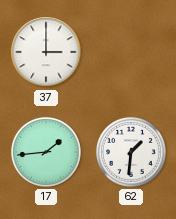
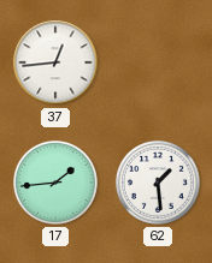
37: 3:00 -> 12:44
62: 1:31 -> 1:29
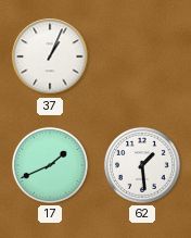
37: 12:44 -> 1:04
17: 1:44 -> 1:41
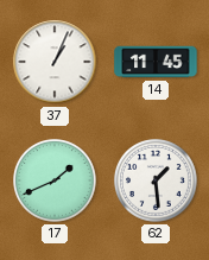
14: none -> 11:45
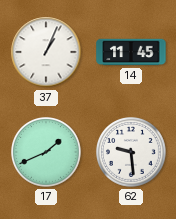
62: 1:29 -> 9:29
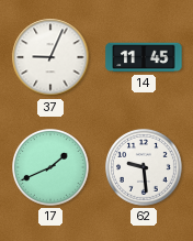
37: 1:04 -> 9:04
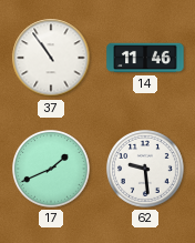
37: 9:04 -> 10:54
14: 11:45 -> 11:46
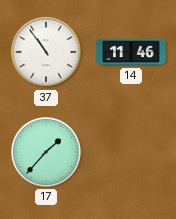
17: 1:41 -> 1:37
62: 9:29 -> none
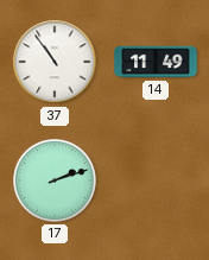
14: 11:46 -> 11:49
17: 1:37 -> 2:12
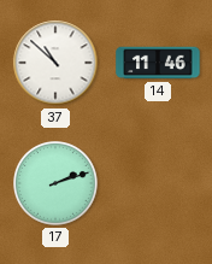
37: 10:54 -> 10:52
14: 11:49 -> 11:46
